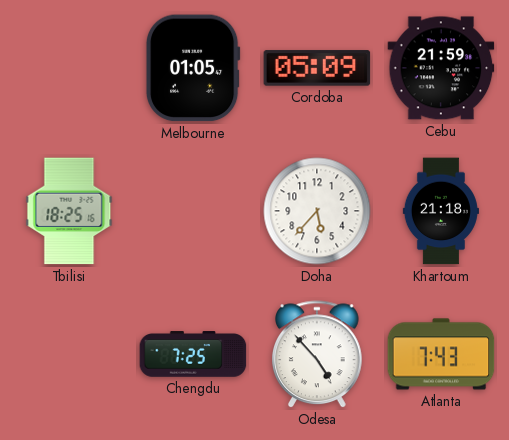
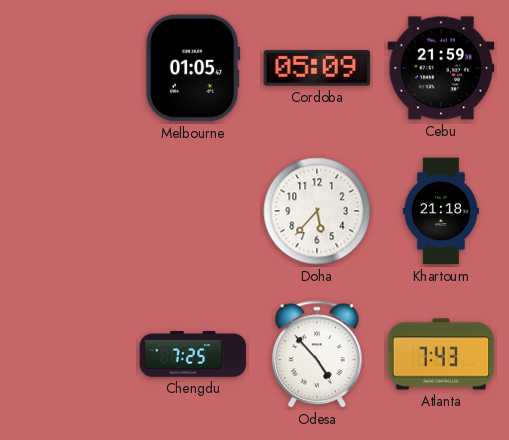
Tbilisi: 18:25 -> none
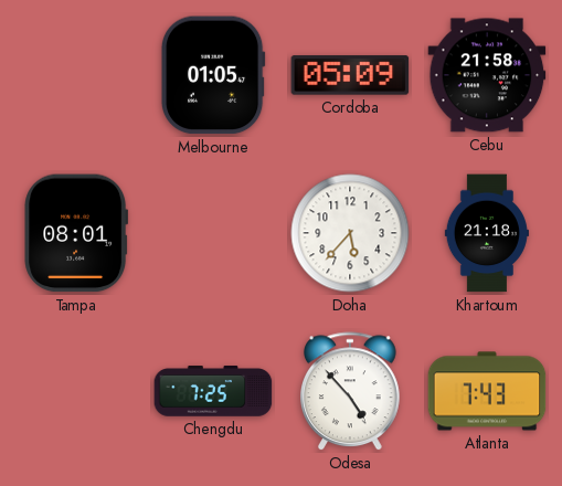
Cebu: 21:59 -> 21:58
Tampa: none -> 08:01
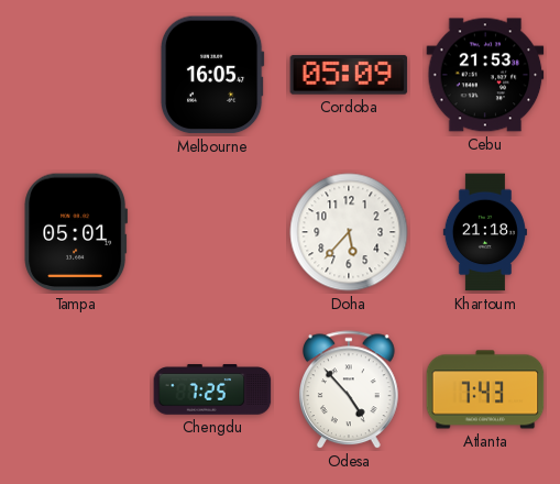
Melbourne: 01:05 -> 16:05
Cebu: 21:58 -> 21:53
Tampa: 08:01 -> 05:01
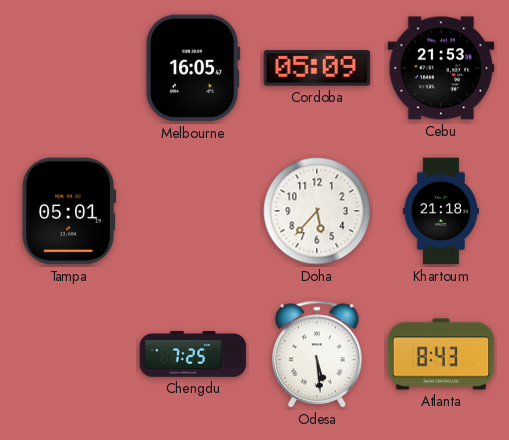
Odesa: 4:53 -> 5:29
Atlanta: 7:43 -> 8:43
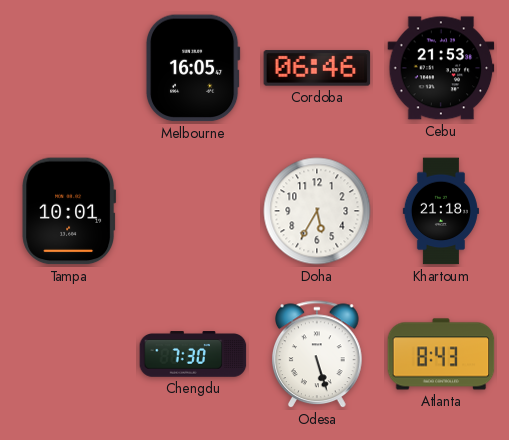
Cordoba: 05:09 -> 06:46
Tampa: 05:01 -> 10:01
Doha: 5:37 -> 5:35
Chengdu: 7:25 -> 7:30
Odesa: 5:29 -> 5:27
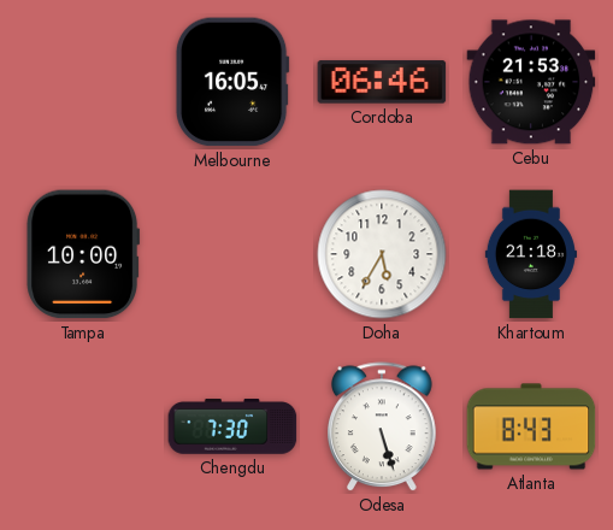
Tampa: 10:01 -> 10:00
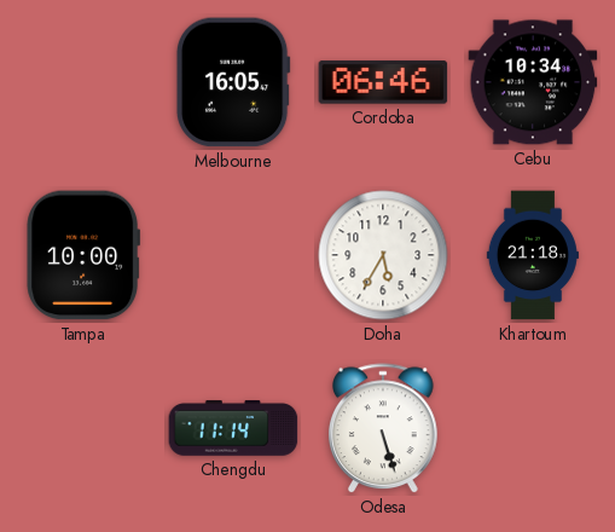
Cebu: 21:53 -> 10:34
Chengdu: 7:30 -> 11:14
Atlanta: 8:43 -> none
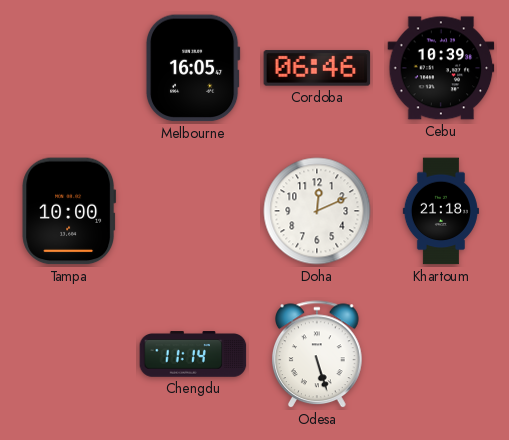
Cebu: 10:34 -> 10:39
Doha: 5:35 -> 12:11
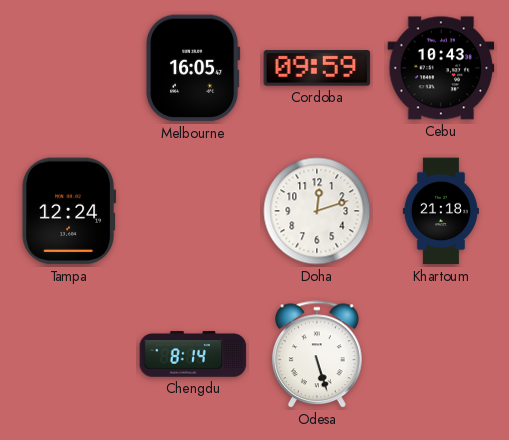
Cordoba: 06:46 -> 09:59
Cebu: 10:39 -> 10:43
Tampa: 10:00 -> 12:24
Doha: 12:11 -> 12:12
Chengdu: 11:14 -> 8:14
